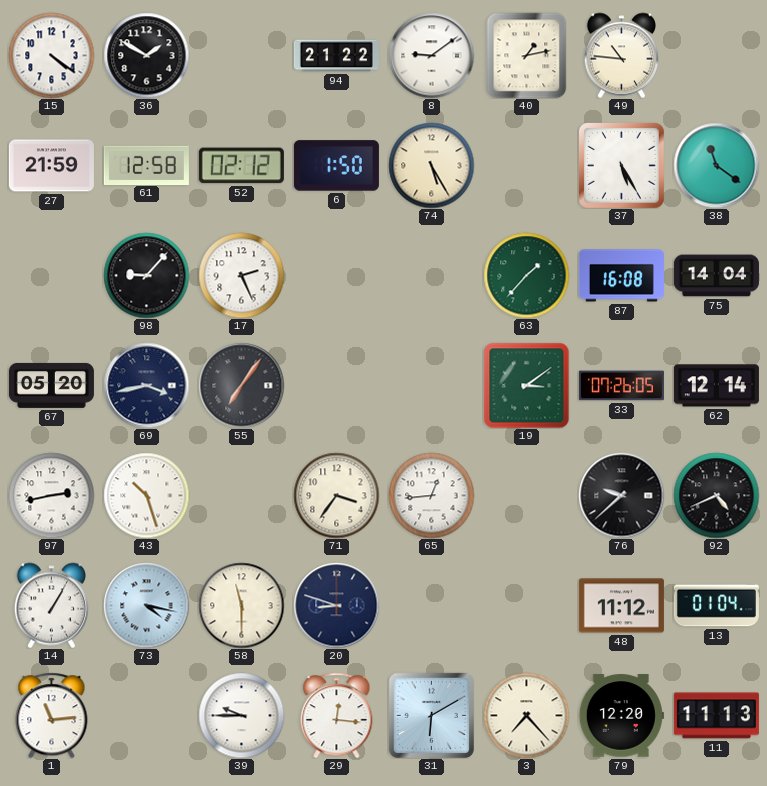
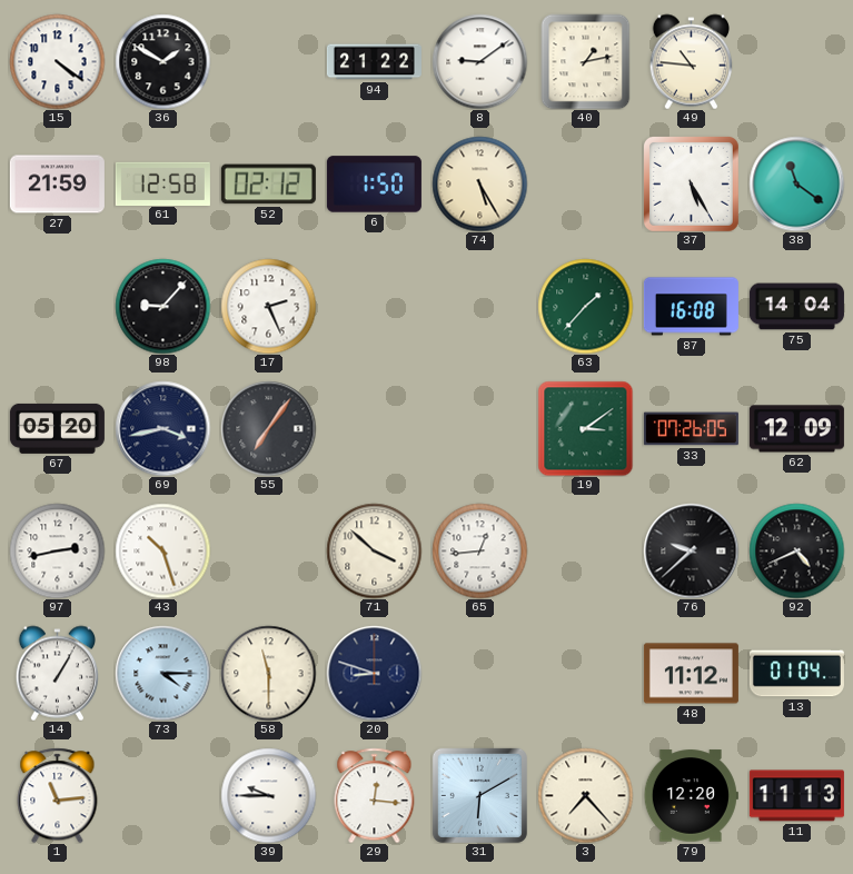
62: 12:14 -> 12:09
71: 3:36 -> 3:52
73: 4:17 -> 4:15
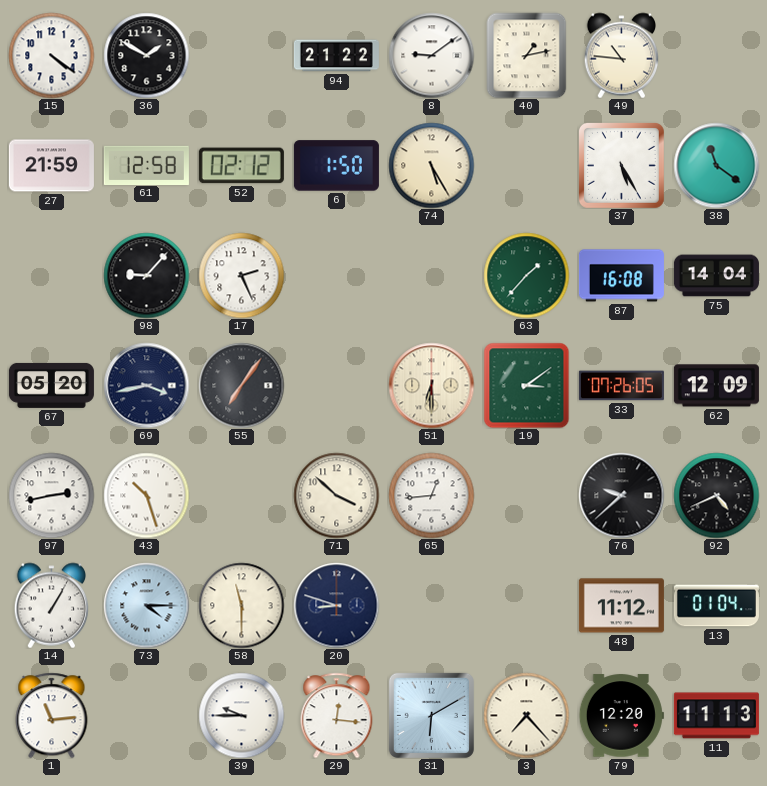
51: none -> 6:30
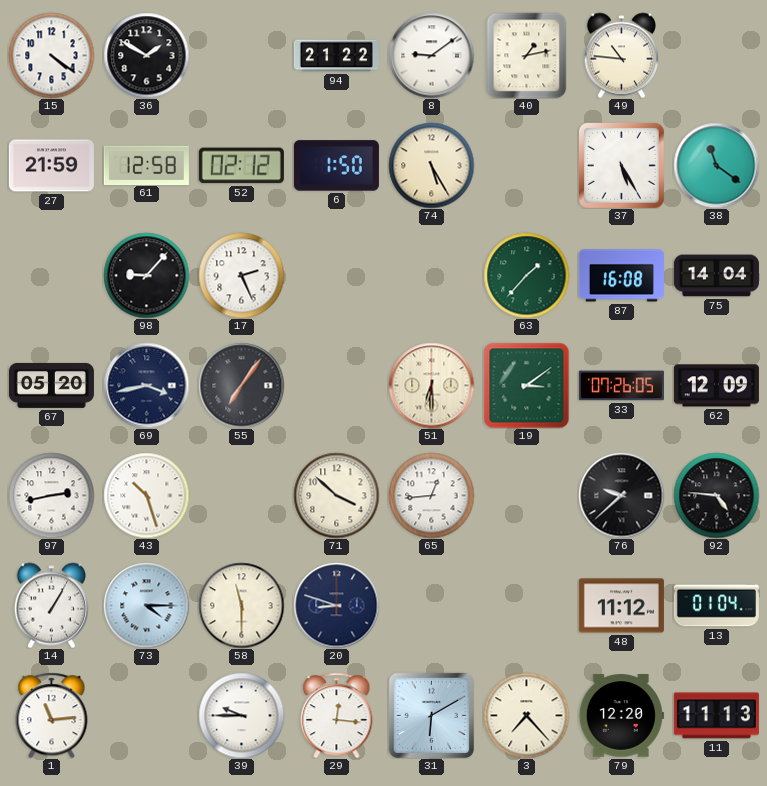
92: 4:41 -> 4:46
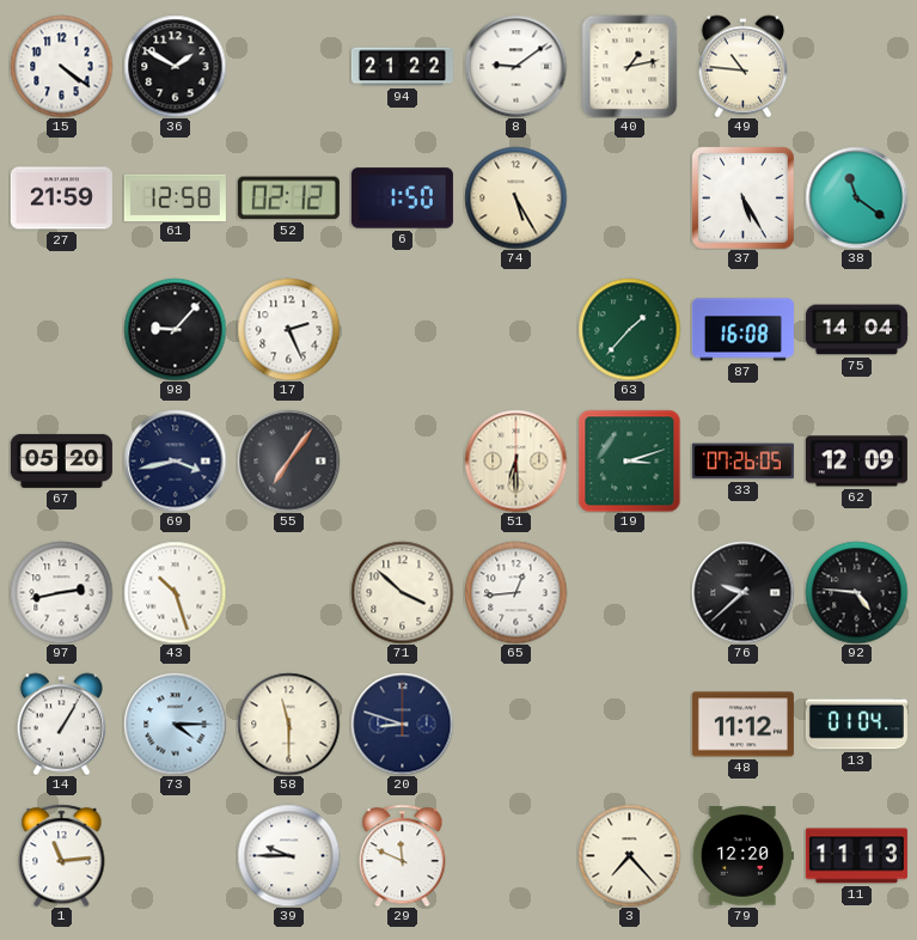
19: 3:09 -> 3:12
29: 12:16 -> 11:49
31: 6:10 -> none
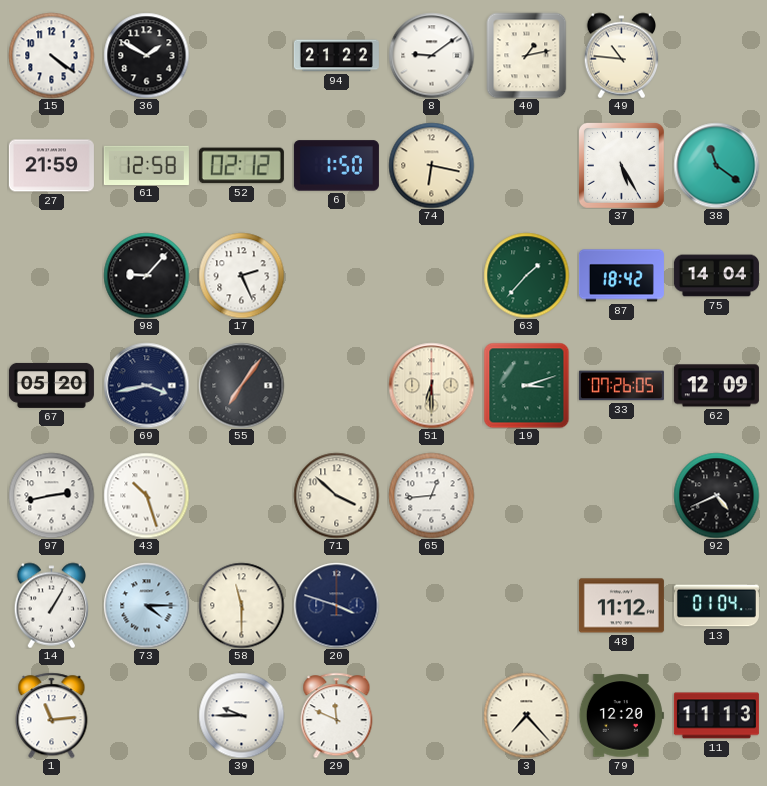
74: 5:25 -> 6:17
87: 16:08 -> 18:42
76: 9:38 -> none
92: 4:46 -> 4:41
20: 8:48 -> 3:48
